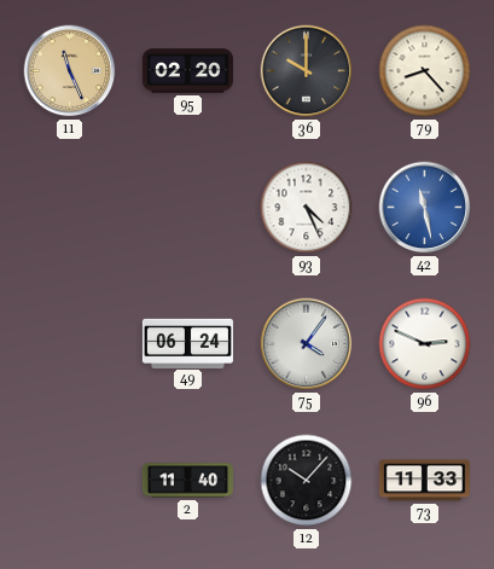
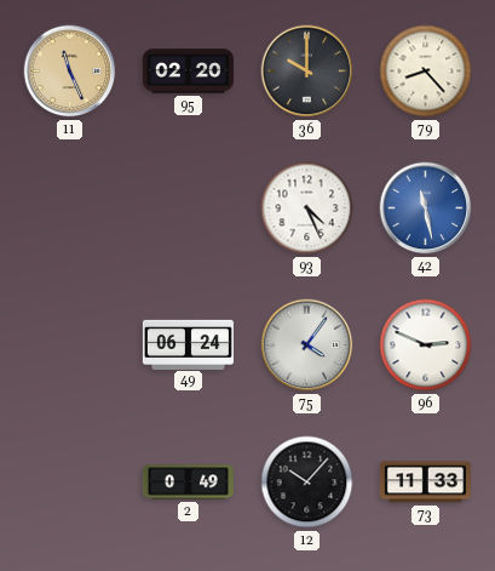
2: 11:40 -> 0:49
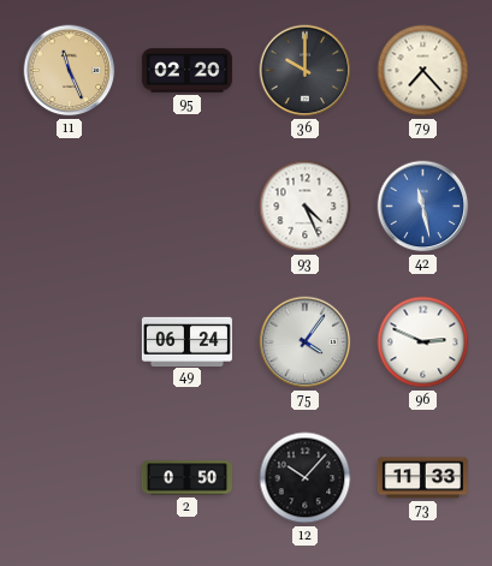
79: 8:23 -> 7:23
2: 0:49 -> 0:50
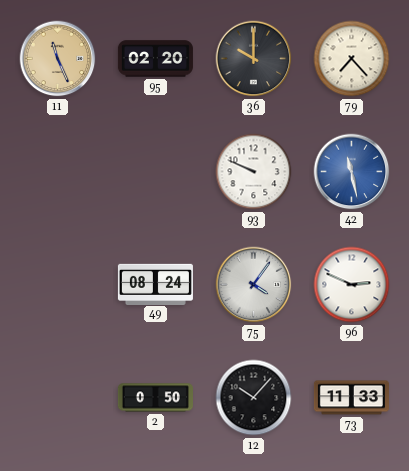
93: 4:26 -> 9:49
49: 06:24 -> 08:24
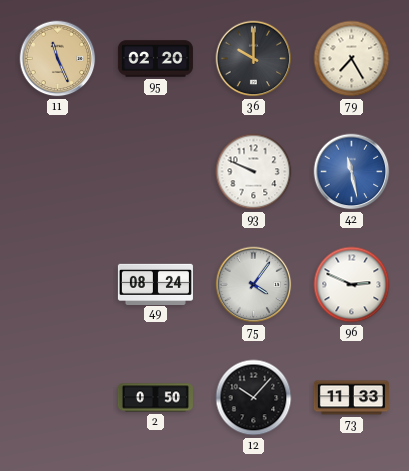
79: 7:23 -> 7:25
